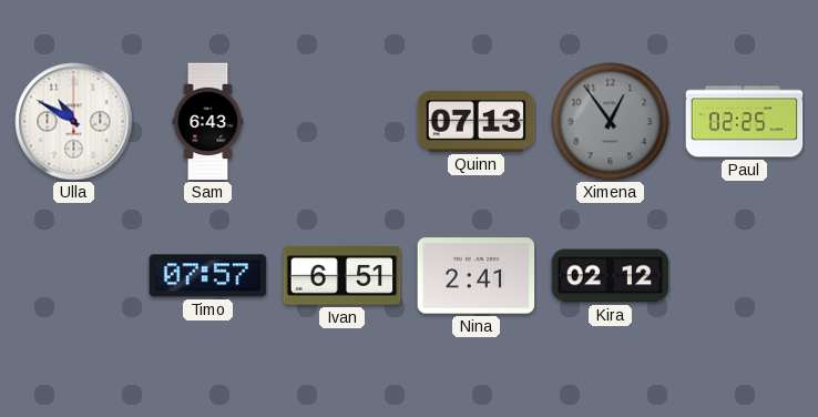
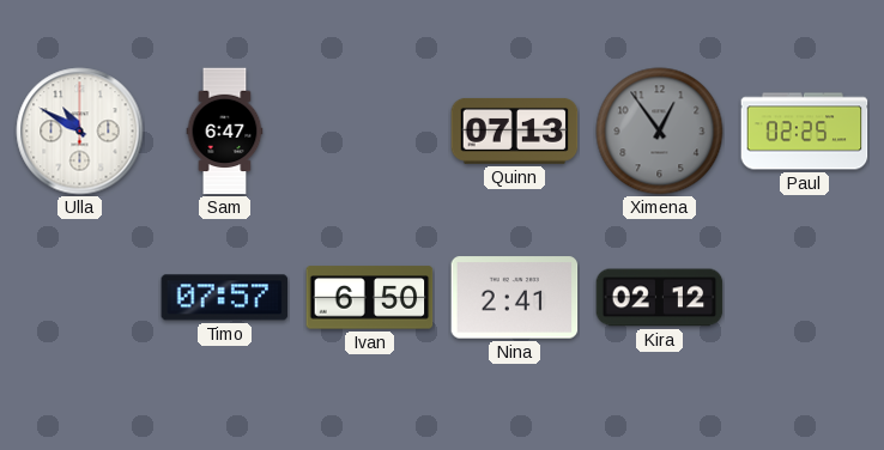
Sam: 6:43 -> 6:47
Ivan: 6:51 -> 6:50
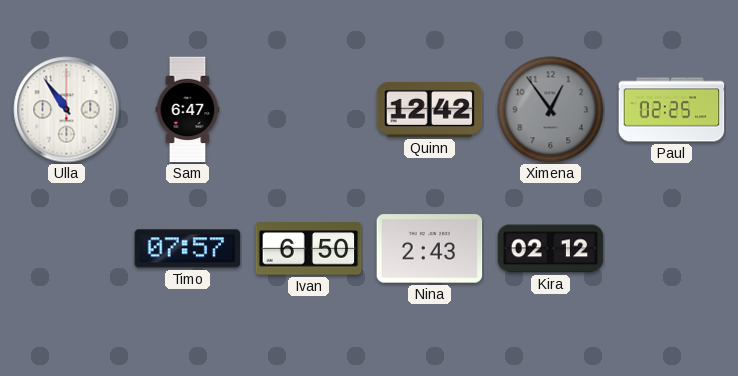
Ulla: 10:50 -> 10:54
Quinn: 07:13 -> 12:42
Nina: 2:41 -> 2:43
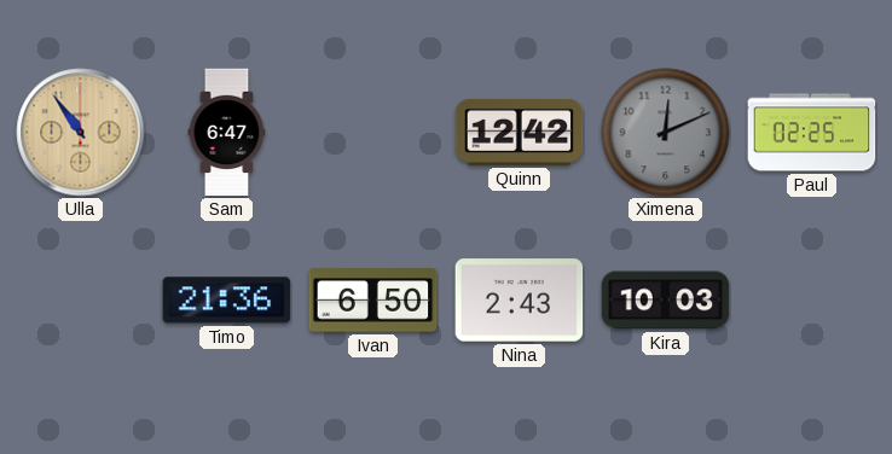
Ulla dial: white -> champagne
Ximena: 12:54 -> 12:11
Timo: 07:57 -> 21:36
Kira: 02:12 -> 10:03
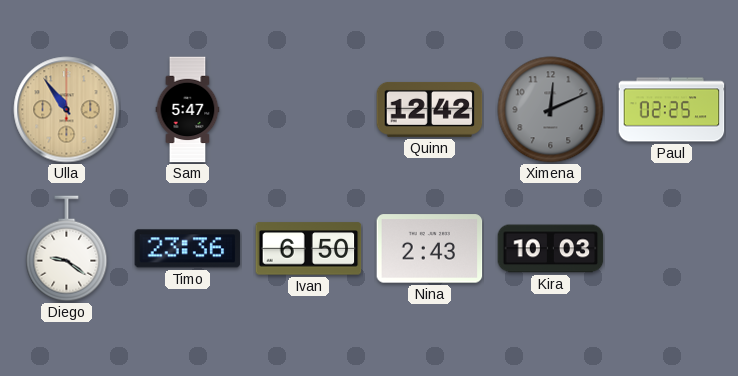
Sam: 6:47 -> 5:47
Diego: none -> 9:21
Timo: 21:36 -> 23:36
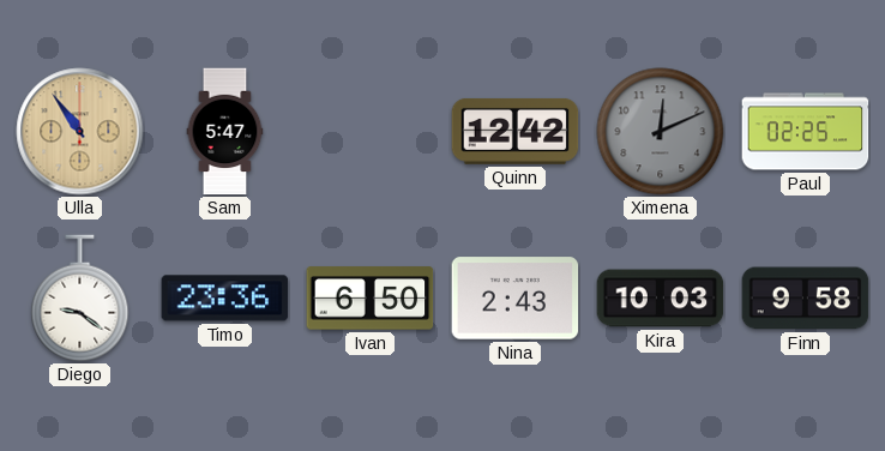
Finn: none -> 9:58
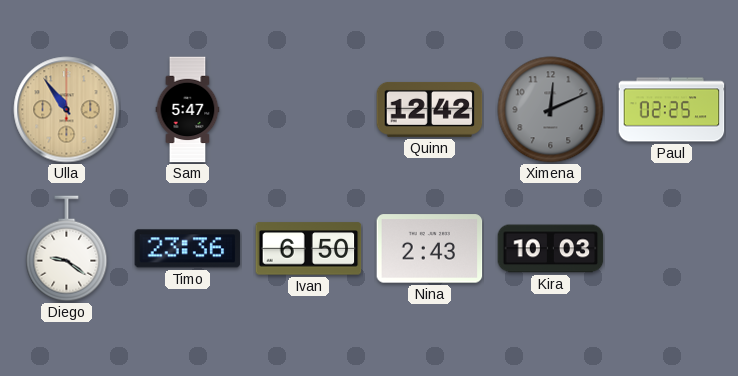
Finn: 9:58 -> none
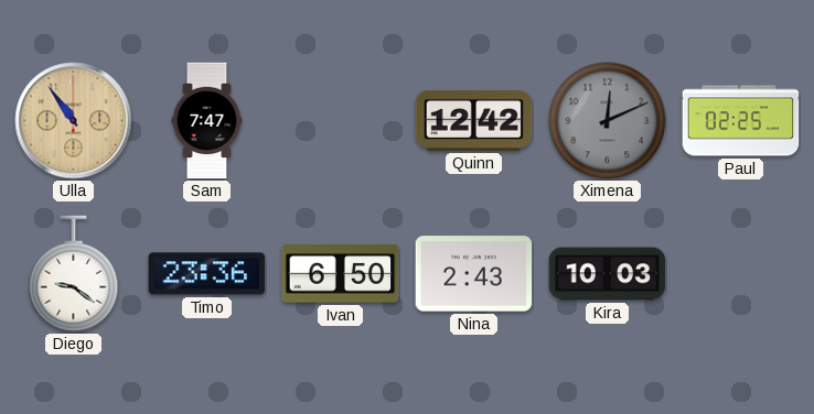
Sam: 5:47 -> 7:47
